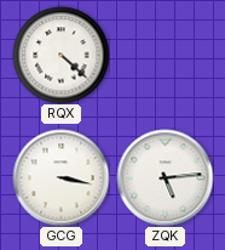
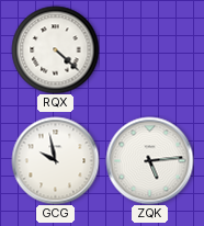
GCG: 3:17 -> 9:58
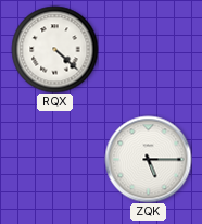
GCG: 9:58 -> none
ZQK: 5:14 -> 5:15
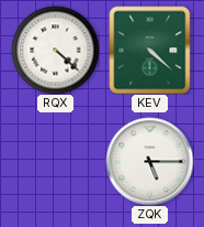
KEV: none -> 4:22
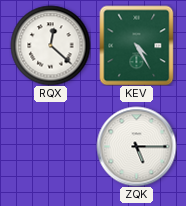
RQX: 4:22 -> 12:22
KEV: 4:22 -> 4:25
